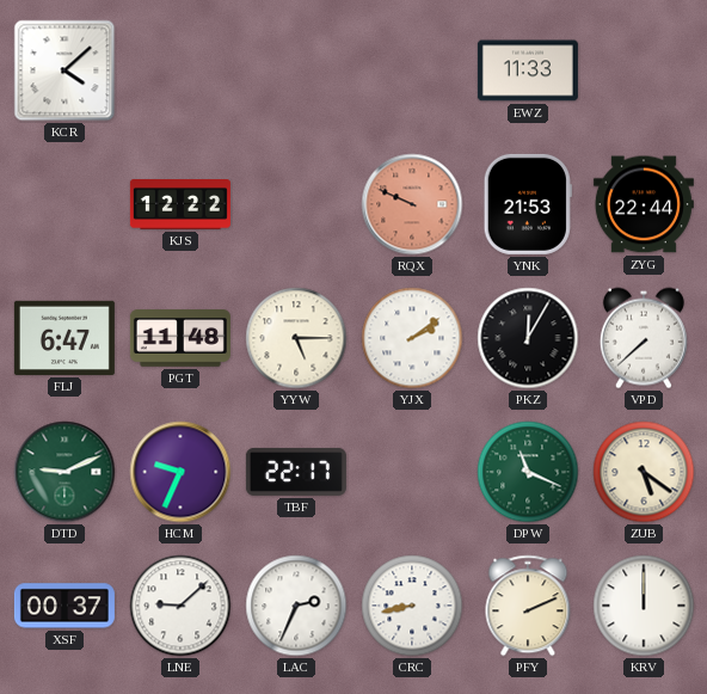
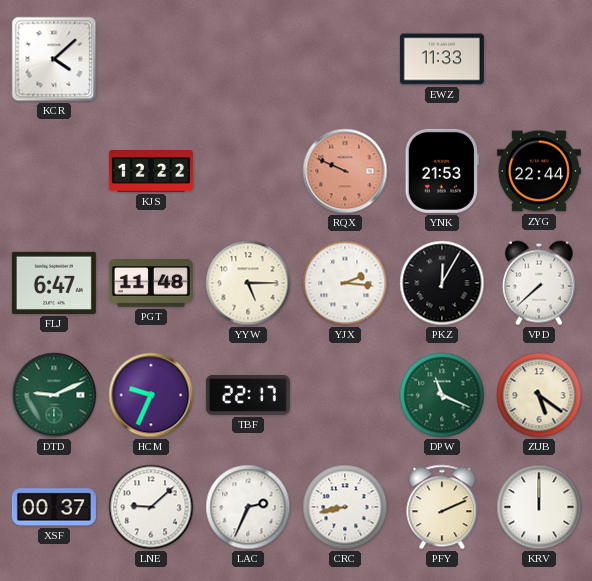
YJX: 2:09 -> 2:16
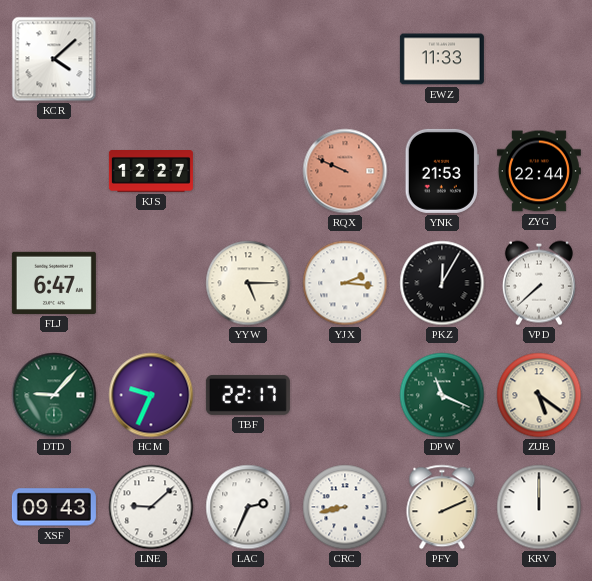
KJS: 12:22 -> 12:27
PGT: 11:48 -> none
DTD: 9:11 -> 9:07
XSF: 00:37 -> 09:43
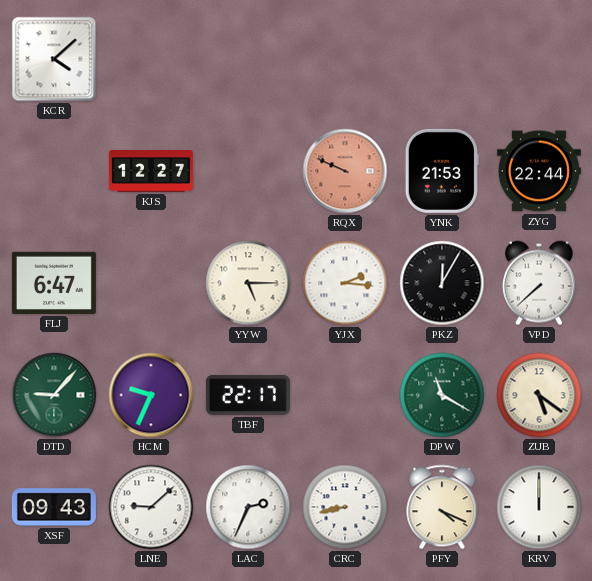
EWZ: 11:33 -> none
DPW: 11:19 -> 11:20
PFY: 2:11 -> 4:19
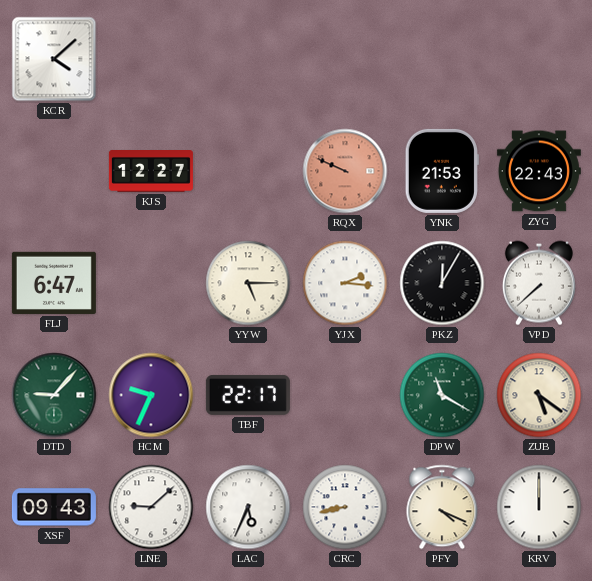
ZYG: 22:44 -> 22:43
LAC: 2:34 -> 5:34
